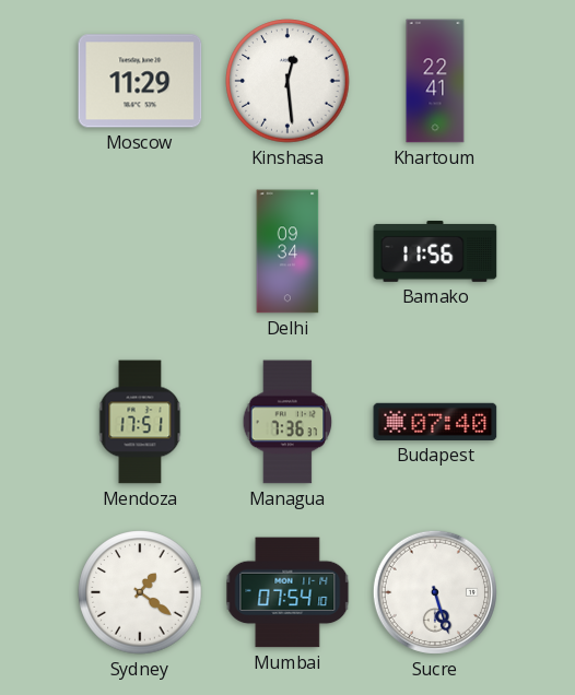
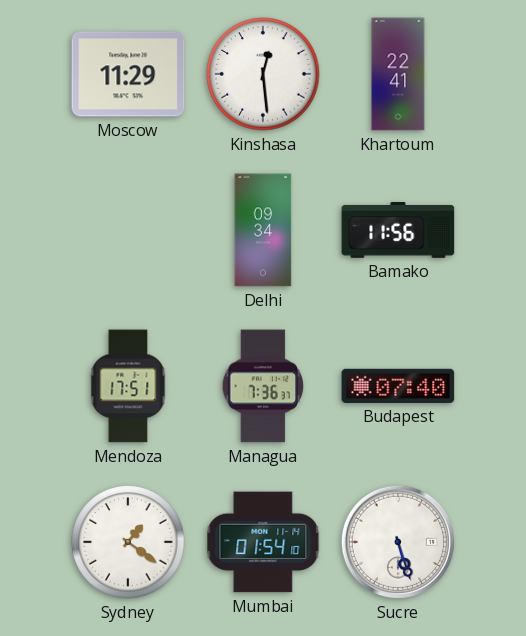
Mumbai: 07:54 -> 01:54
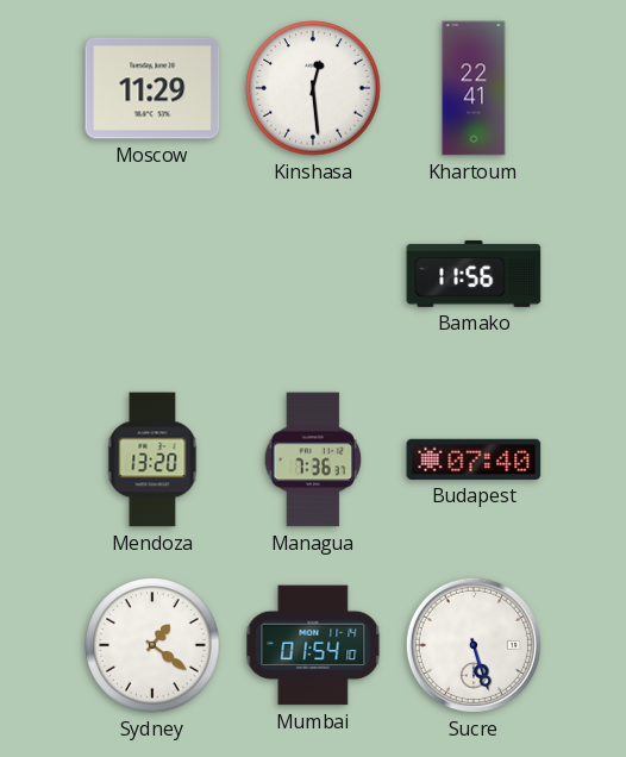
Delhi: 09:34 -> none
Mendoza: 17:51 -> 13:20
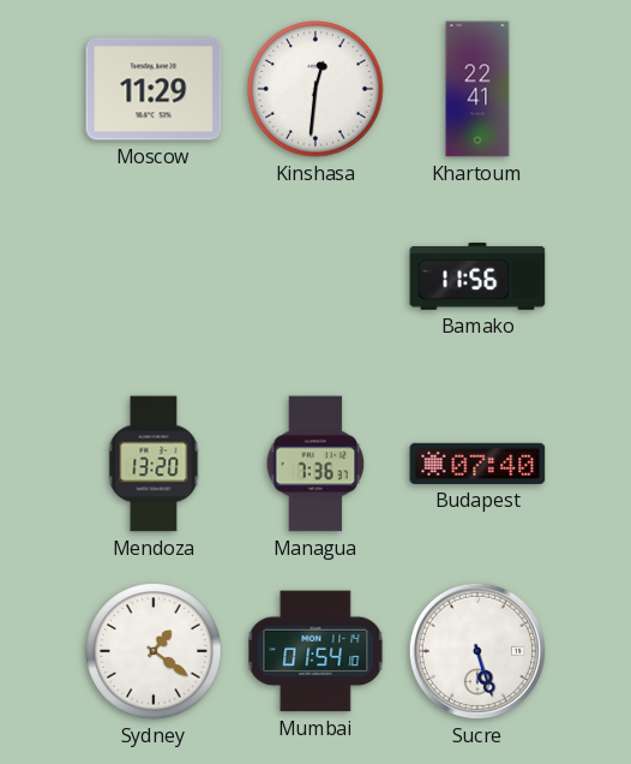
Kinshasa: 12:29 -> 12:31
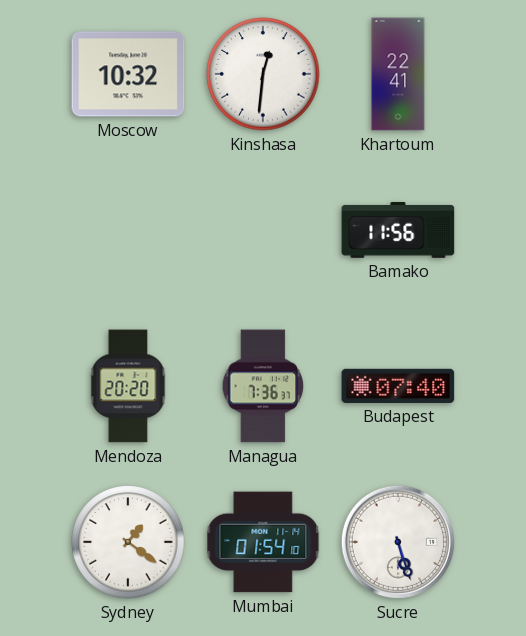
Moscow: 11:29 -> 10:32
Mendoza: 13:20 -> 20:20
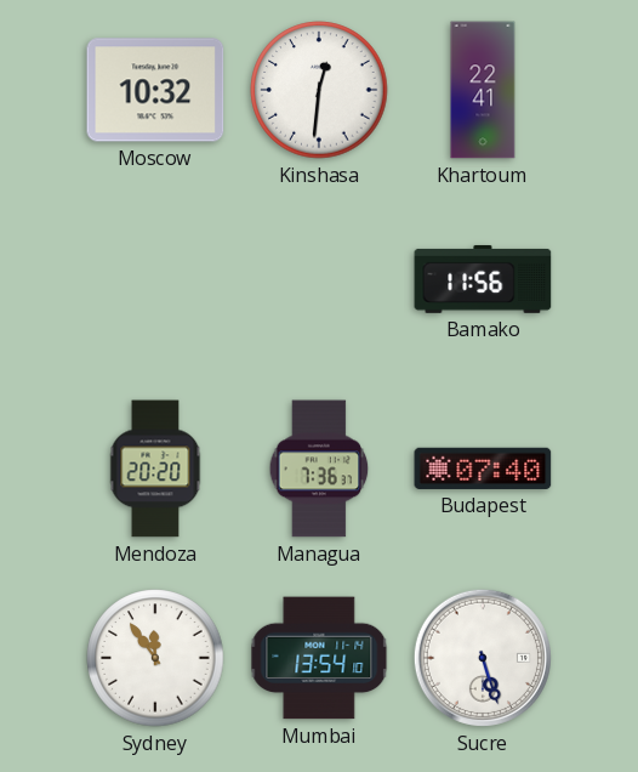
Sydney: 1:21 -> 11:54
Mumbai: 01:54 -> 13:54
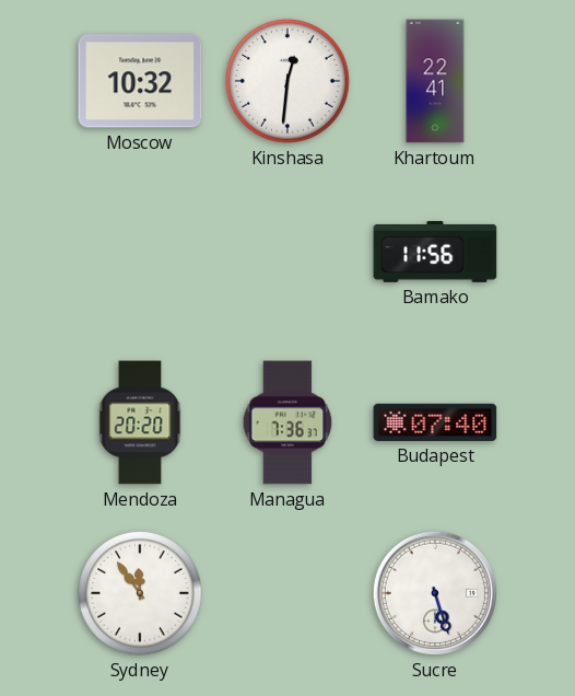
Mumbai: 13:54 -> none
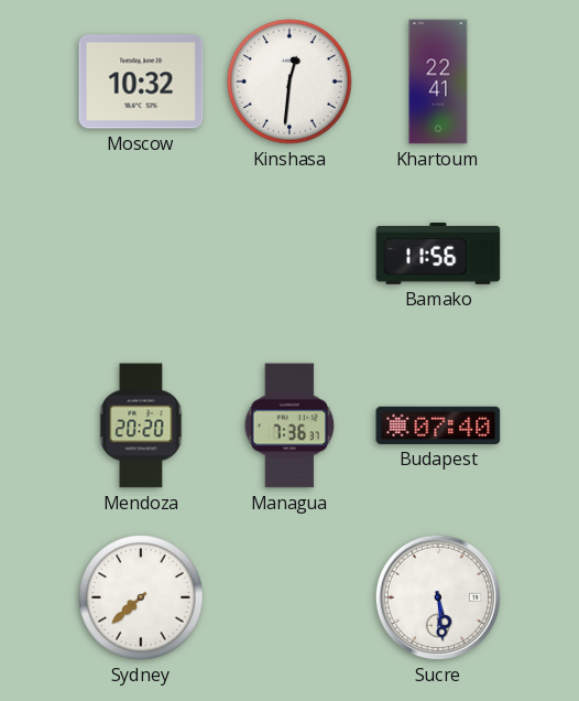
Sydney: 11:54 -> 7:38
Sucre: 5:27 -> 5:29
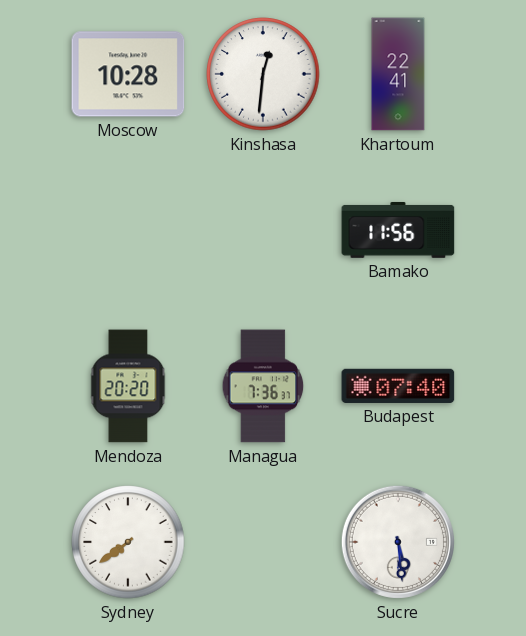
Moscow: 10:32 -> 10:28
Sydney: 7:38 -> 7:39
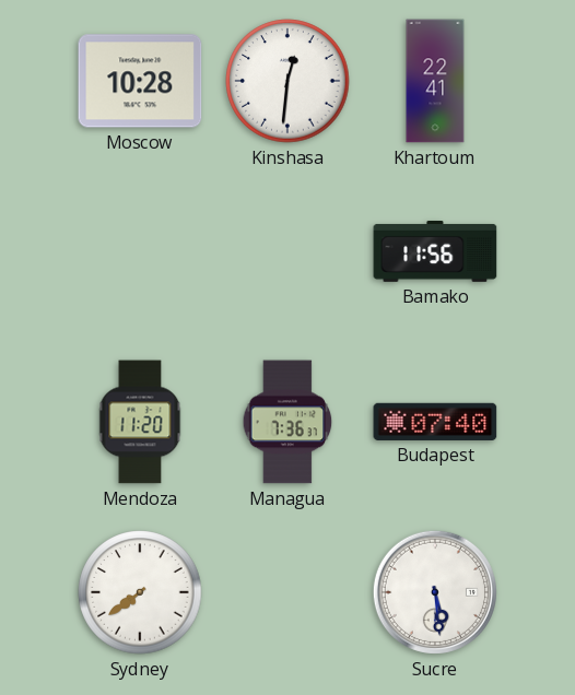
Mendoza: 20:20 -> 11:20
